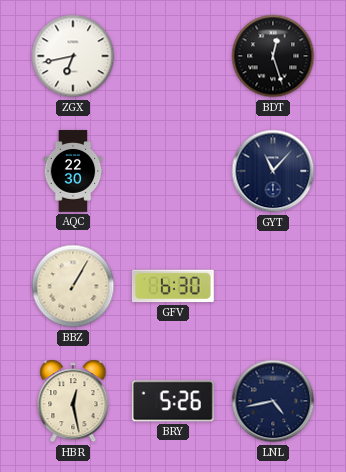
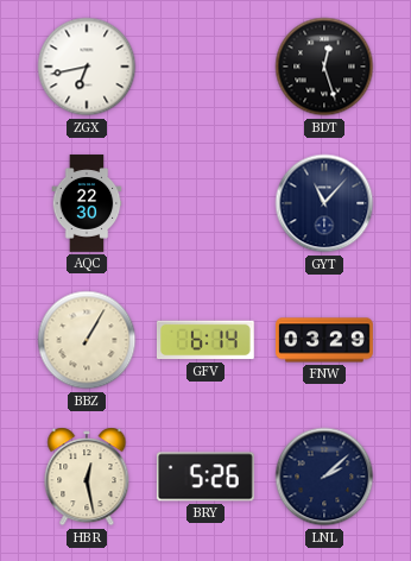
GFV: 6:30 -> 6:14
FNW: none -> 03:29
LNL: 4:43 -> 2:08
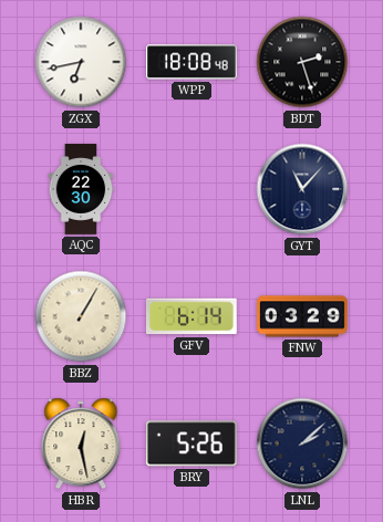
WPP: none -> 18:08
BDT: 12:27 -> 2:27
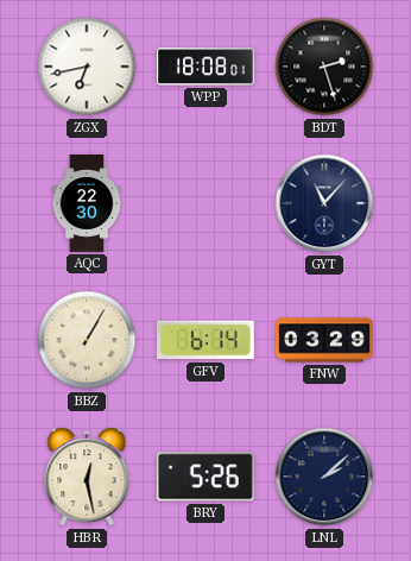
WPP: 18:08:48 -> 18:08:01
